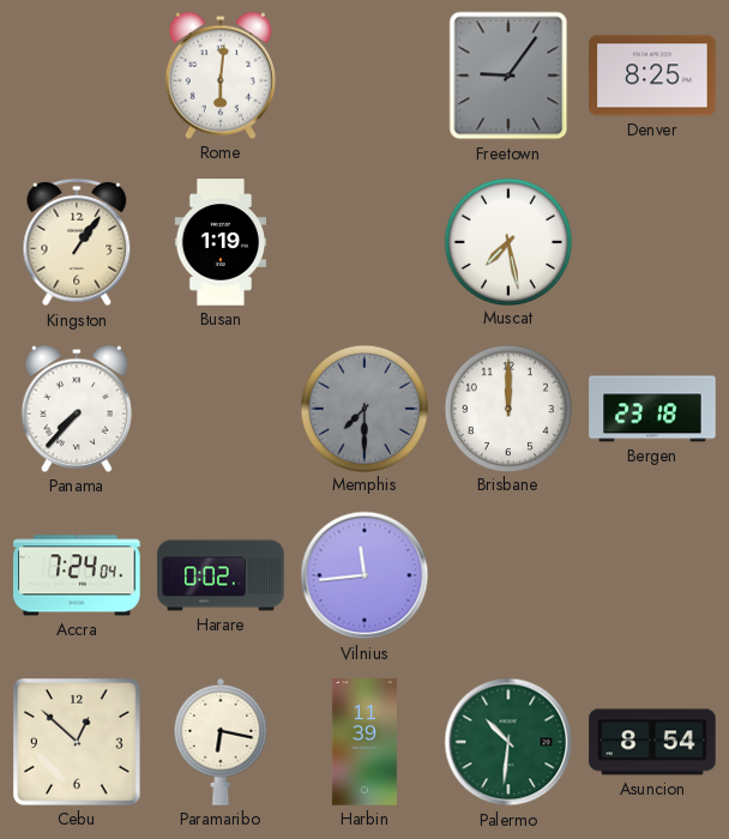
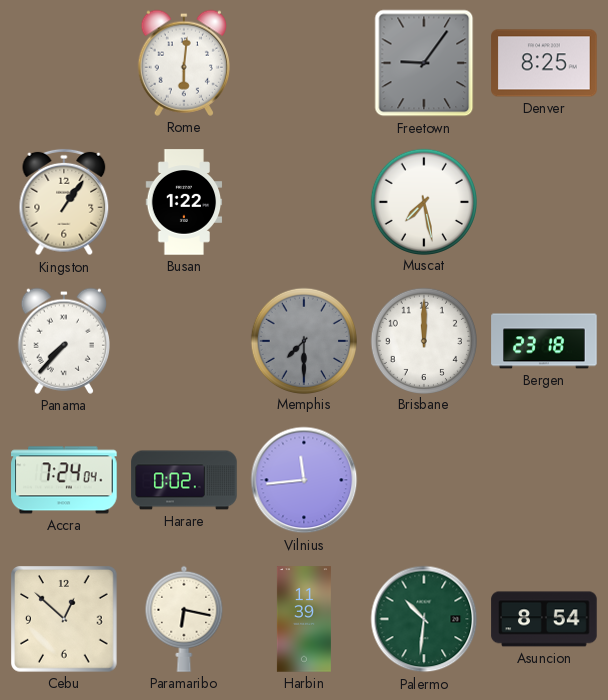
Busan: 1:19 -> 1:22
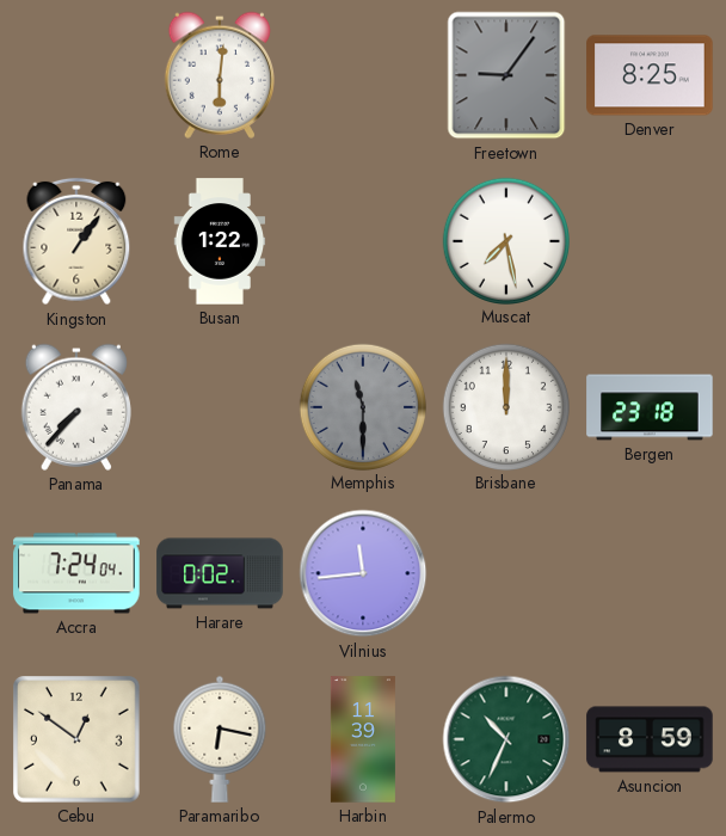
Memphis: 7:30 -> 11:30
Cebu: 12:52 -> 12:51
Palermo: 10:31 -> 10:34
Asuncion: 8:54 -> 8:59
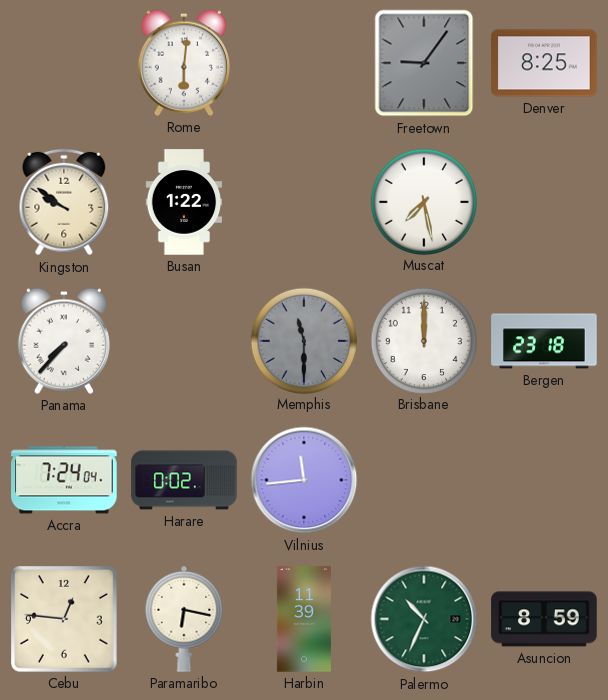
Kingston: 1:06 -> 9:51
Cebu: 12:51 -> 12:46
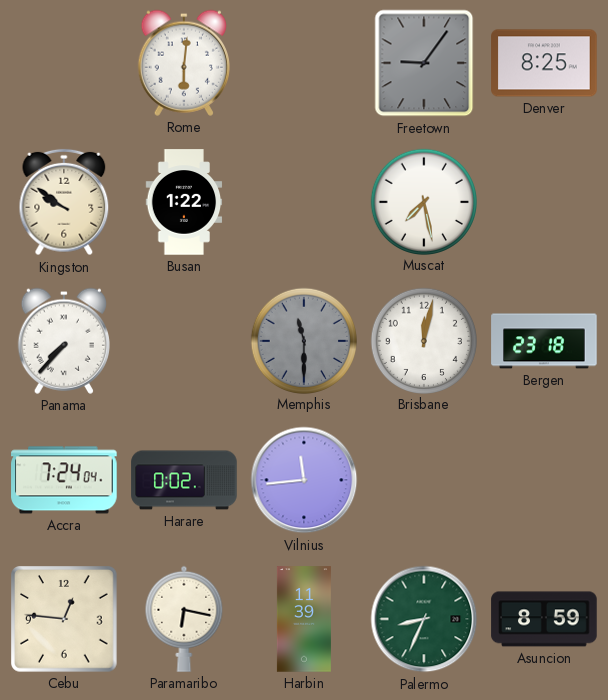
Brisbane: 12:00 -> 12:02
Palermo: 10:34 -> 8:34
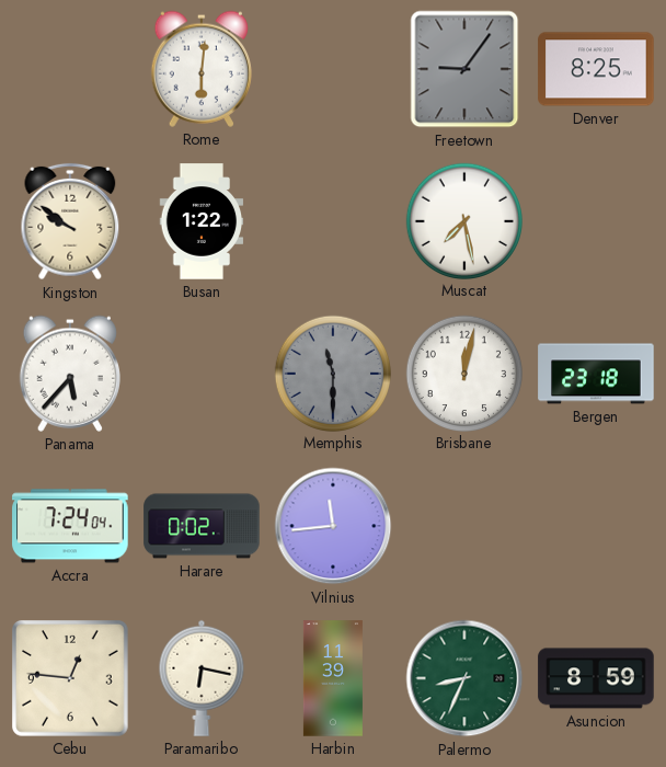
Panama: 7:37 -> 5:37
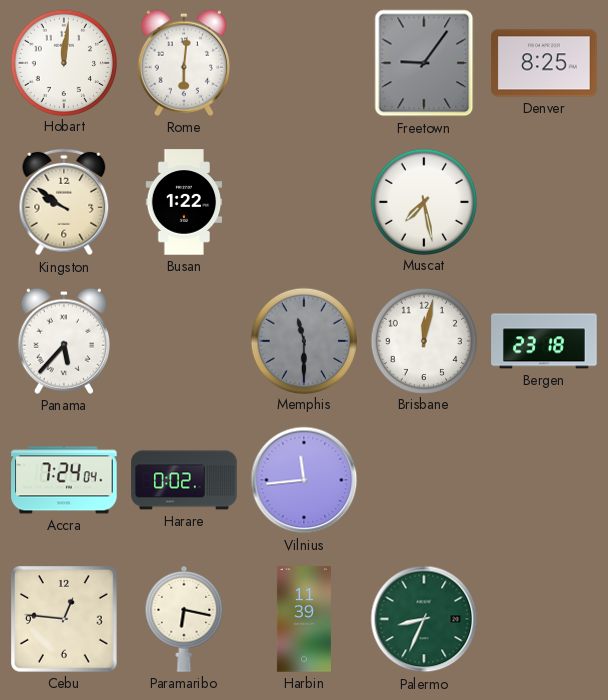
Hobart: none -> 12:01
Asuncion: 8:59 -> none
